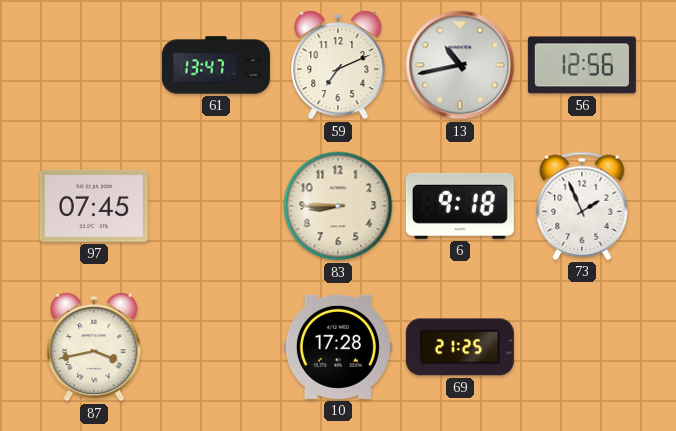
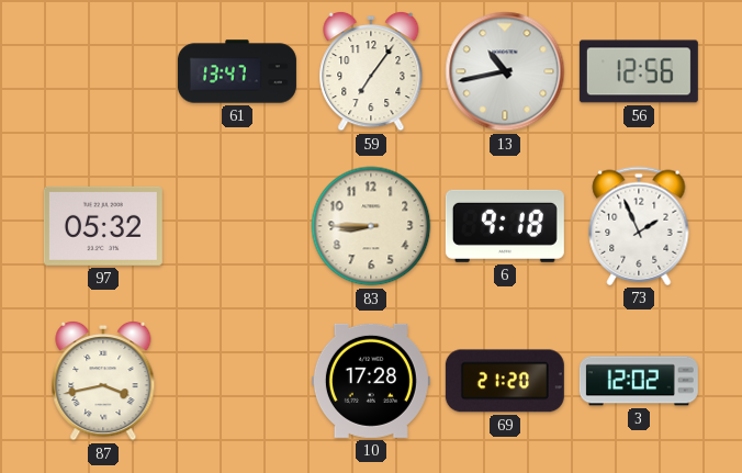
59: 7:11 -> 7:06
97: 07:45 -> 05:32
69: 21:25 -> 21:20
3: none -> 12:02
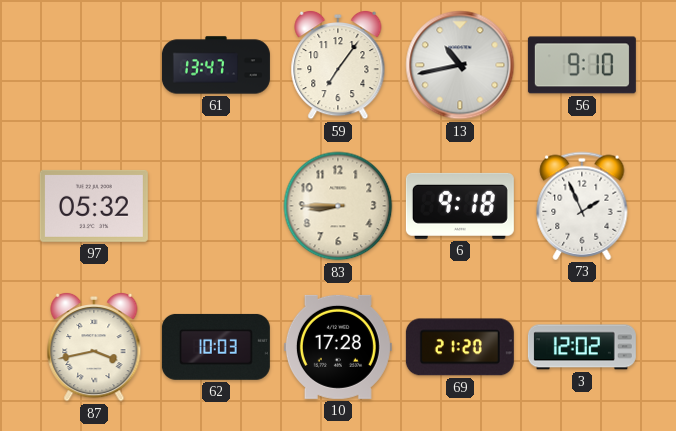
56: 12:56 -> 9:10
62: none -> 10:03
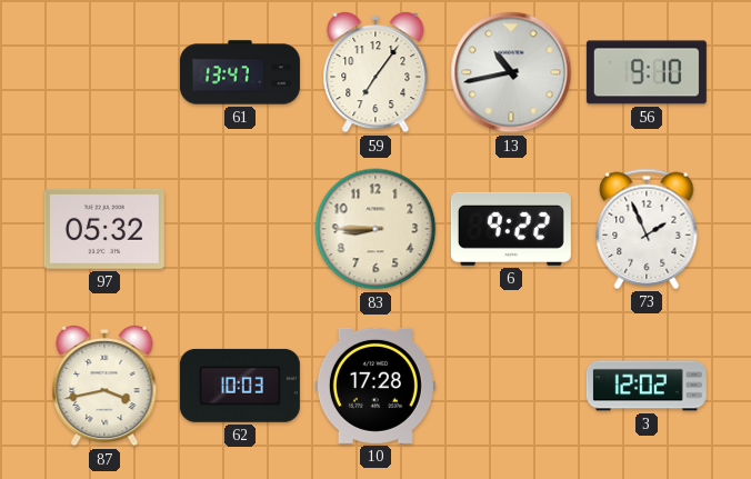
6: 9:18 -> 9:22
69: 21:20 -> none
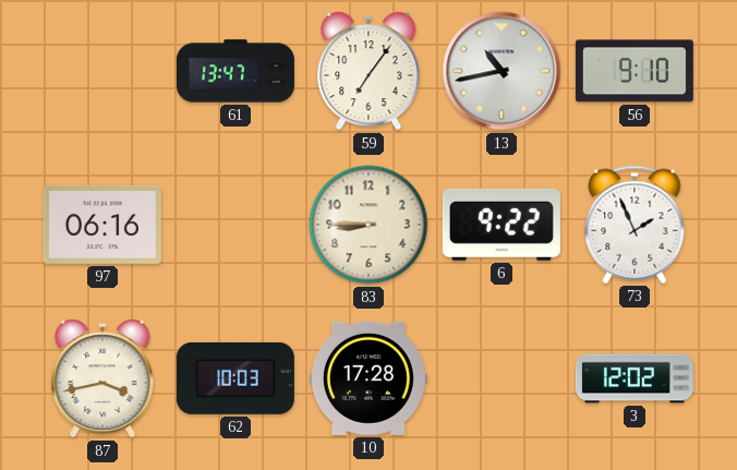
97: 05:32 -> 06:16
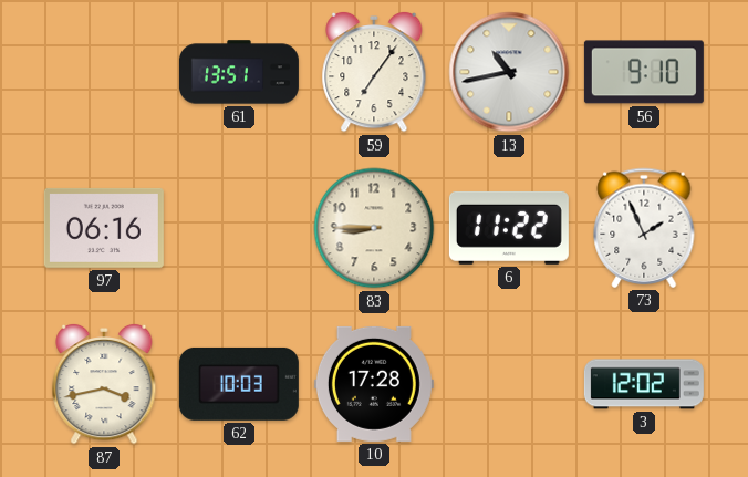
61: 13:47 -> 13:51
6: 9:22 -> 11:22
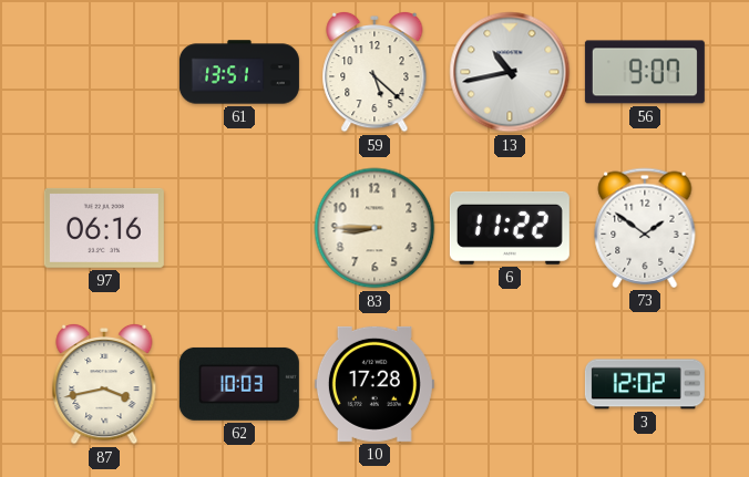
59: 7:06 -> 5:22
56: 9:10 -> 9:07
73: 1:56 -> 1:51
